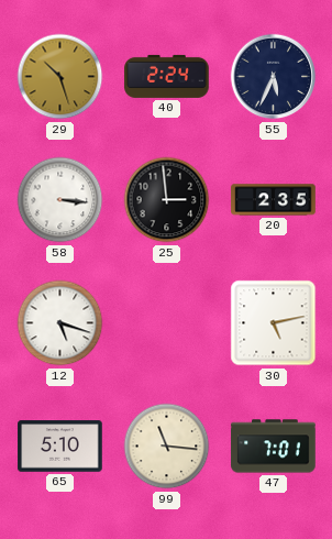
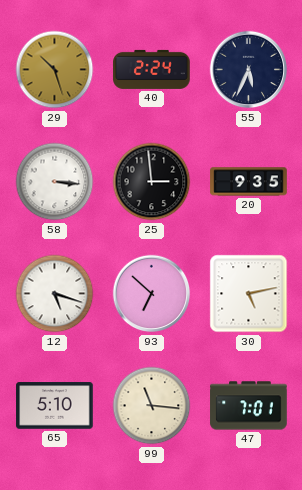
20: 2:35 -> 9:35
93: none -> 6:52
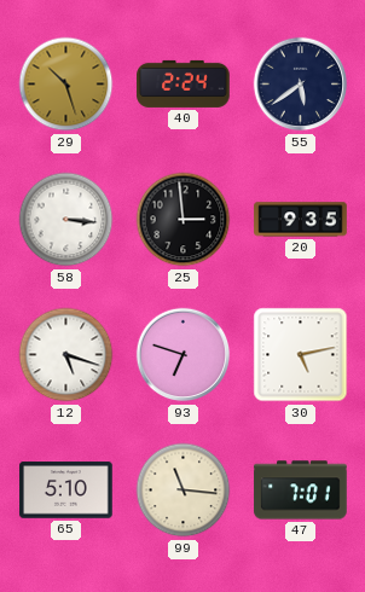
55: 5:34 -> 5:39
93: 6:52 -> 6:48
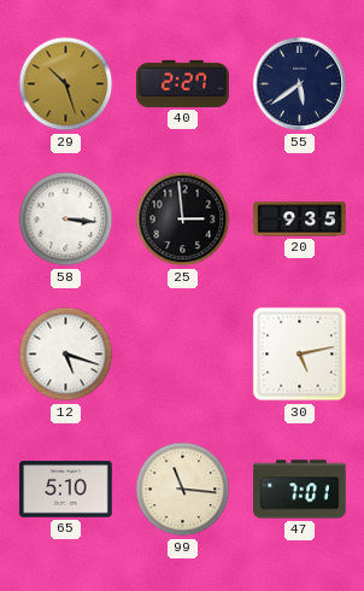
40: 2:24 -> 2:27
93: 6:48 -> none
